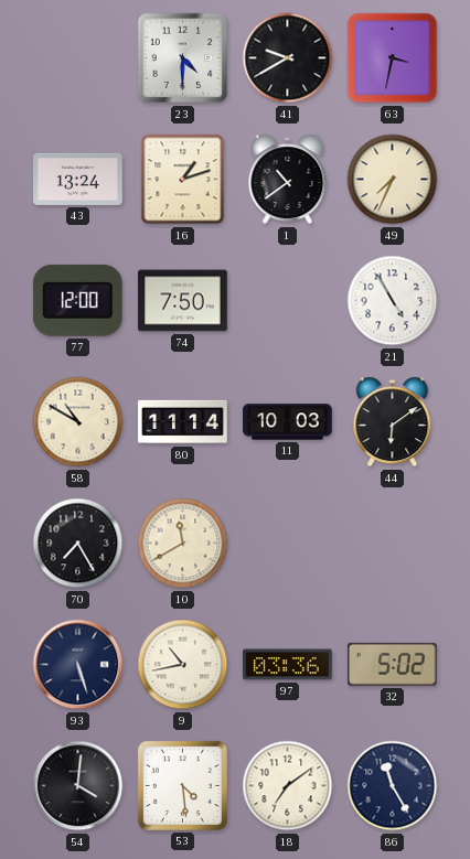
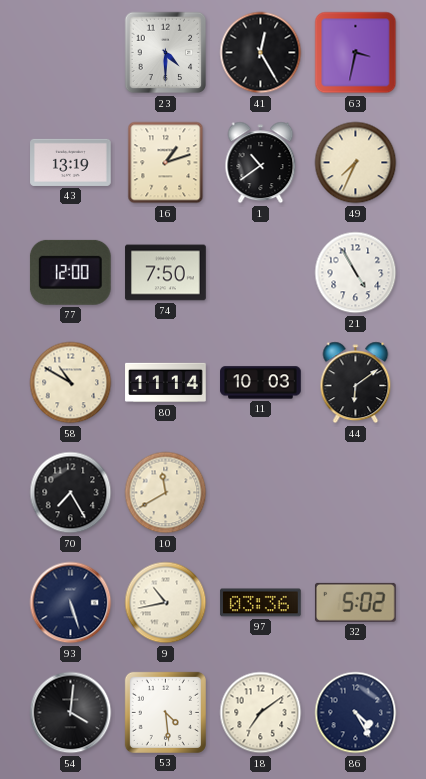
41: 9:40 -> 12:25
43: 13:24 -> 13:19
86: 11:25 -> 4:25
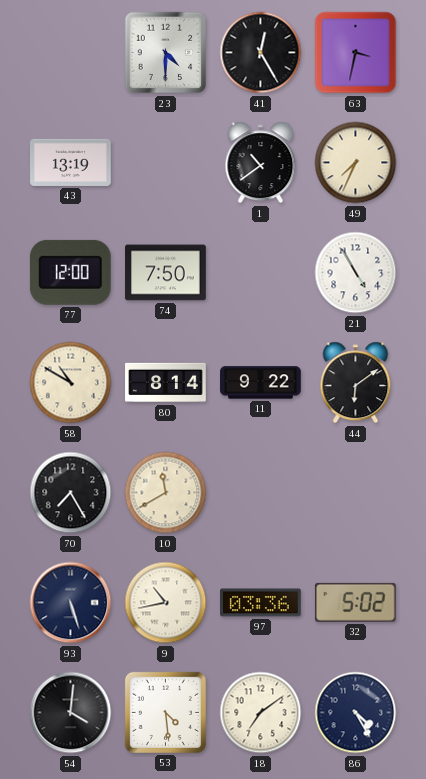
16: 1:12 -> none
80: 11:14 -> 8:14
11: 10:03 -> 9:22
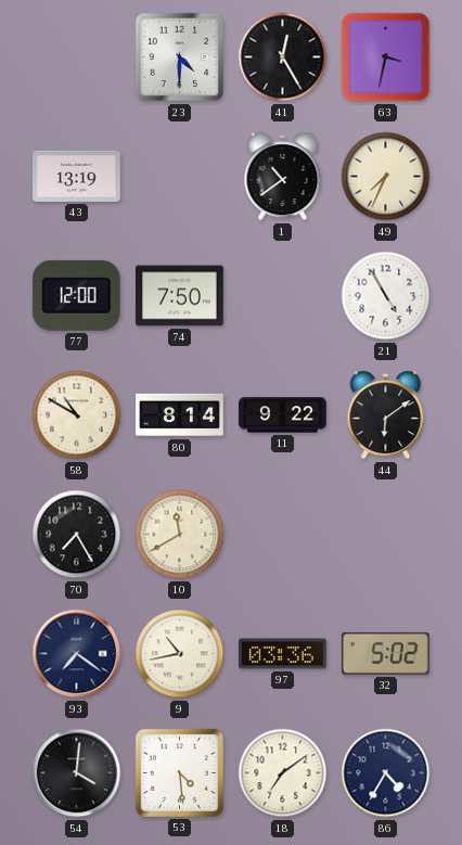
93: 5:27 -> 7:21
86: 4:25 -> 4:35
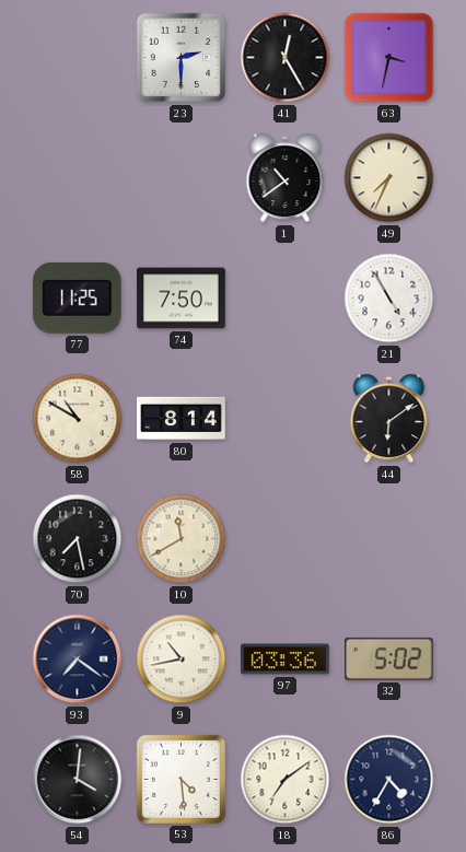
23: 4:30 -> 2:30
43: 13:19 -> none
77: 12:00 -> 11:25
11: 9:22 -> none
70: 7:25 -> 7:28
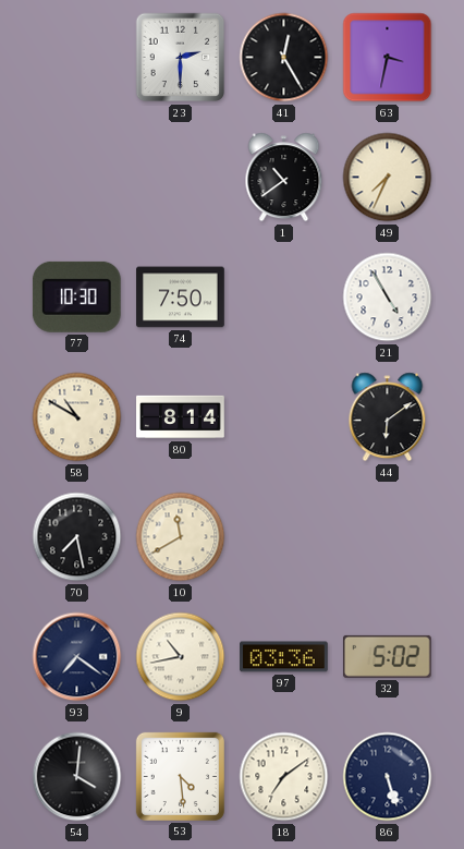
77: 11:25 -> 10:30
86: 4:35 -> 5:27
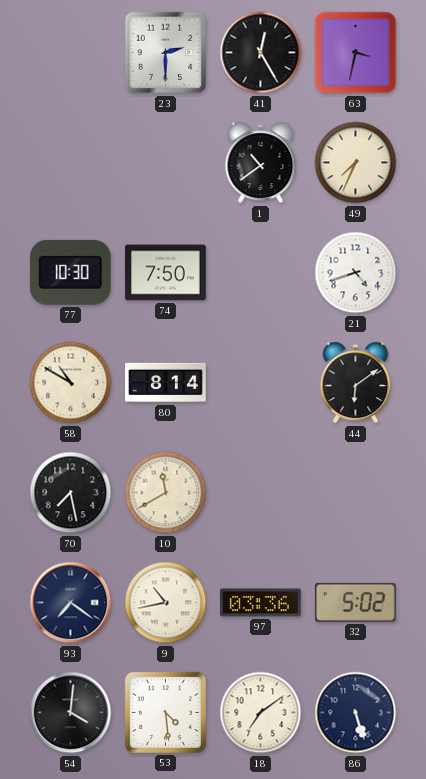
21: 4:55 -> 4:42
